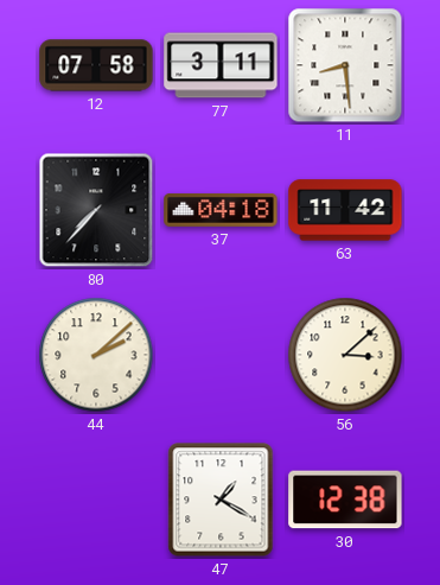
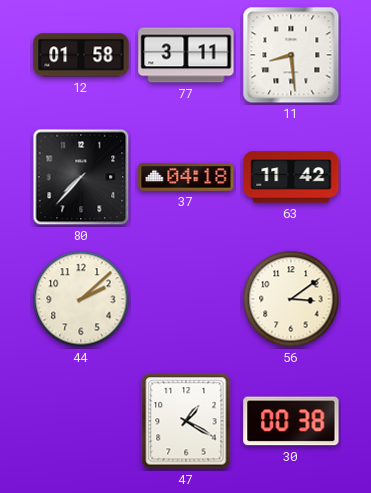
12: 07:58 -> 01:58
56: 3:08 -> 3:09
30: 12:38 -> 00:38
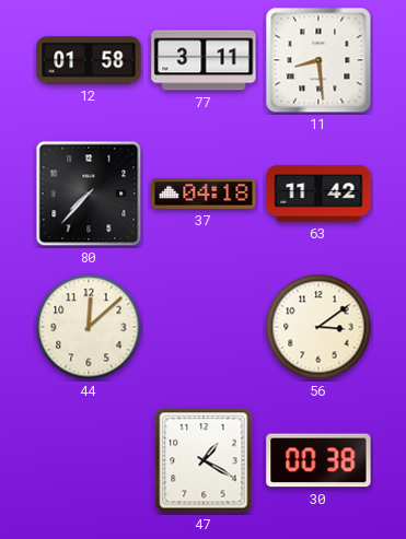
44: 2:08 -> 12:08
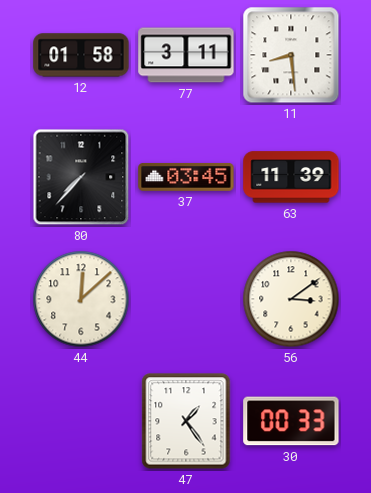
37: 04:18 -> 03:45
63: 11:42 -> 11:39
47: 1:20 -> 1:24
30: 00:38 -> 00:33
